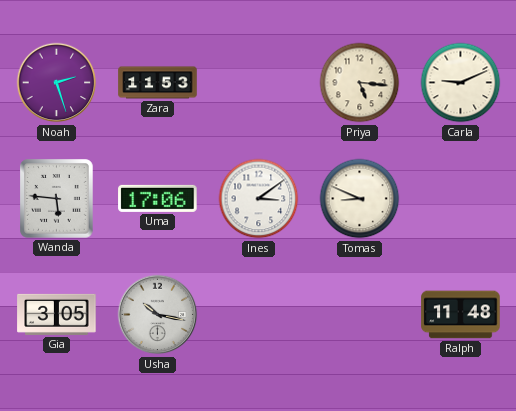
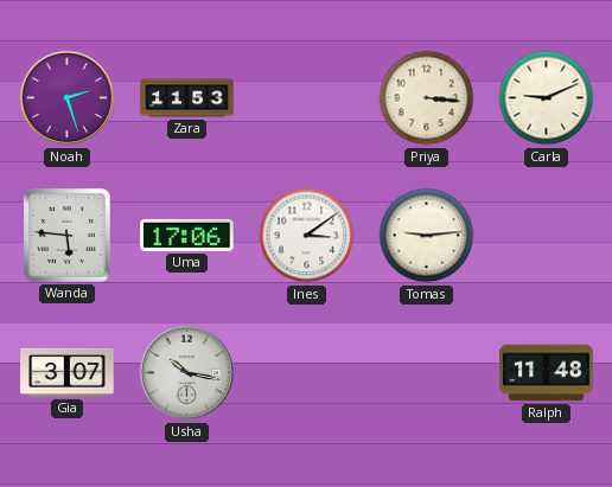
Priya: 5:16 -> 3:16
Tomas: 8:49 -> 9:14
Gia: 3:05 -> 3:07
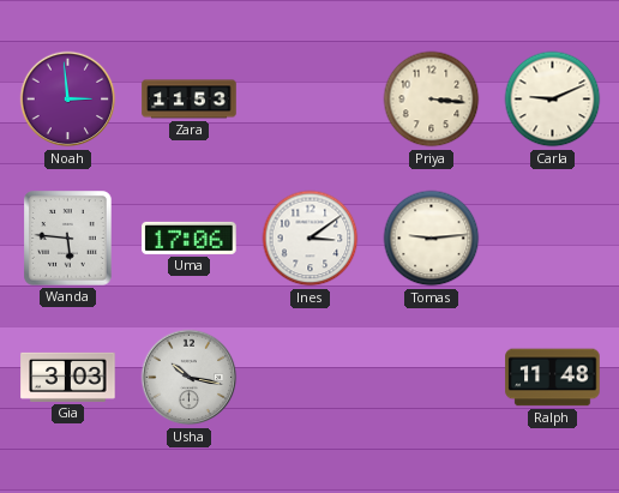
Noah: 2:27 -> 2:59
Gia: 3:07 -> 3:03
